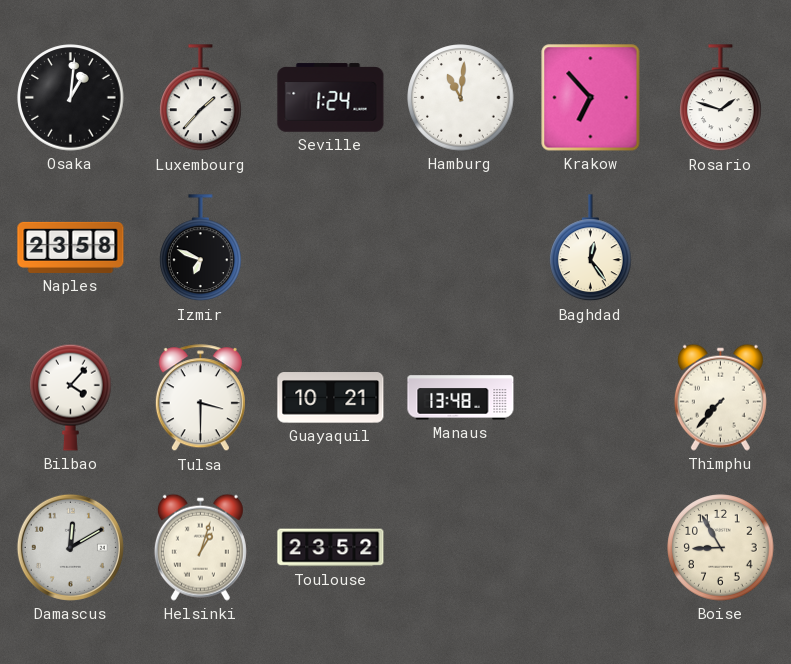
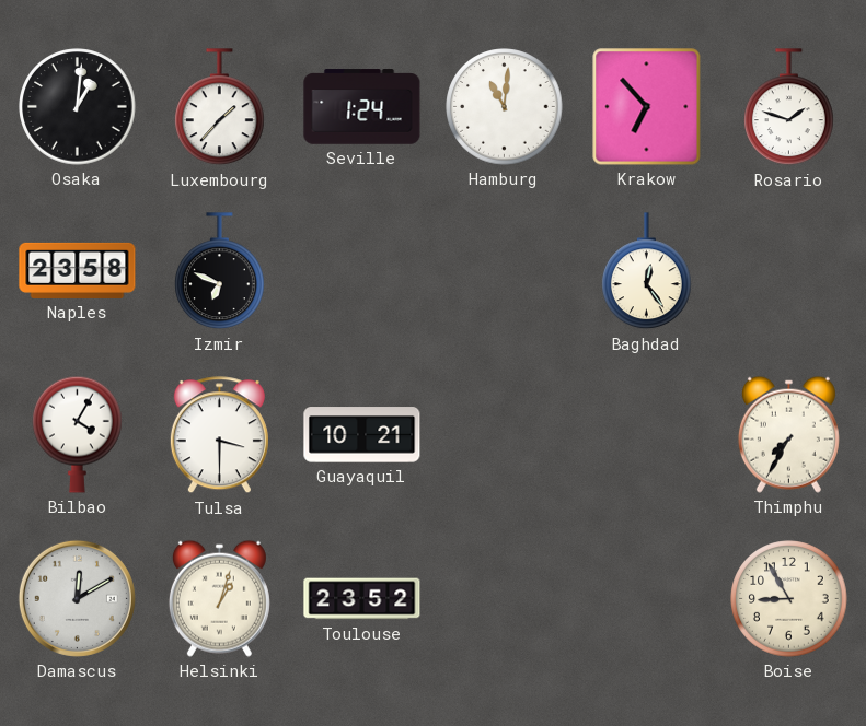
Bilbao: 4:07 -> 4:05
Manaus: 13:48 -> none
Thimphu: 7:37 -> 7:35
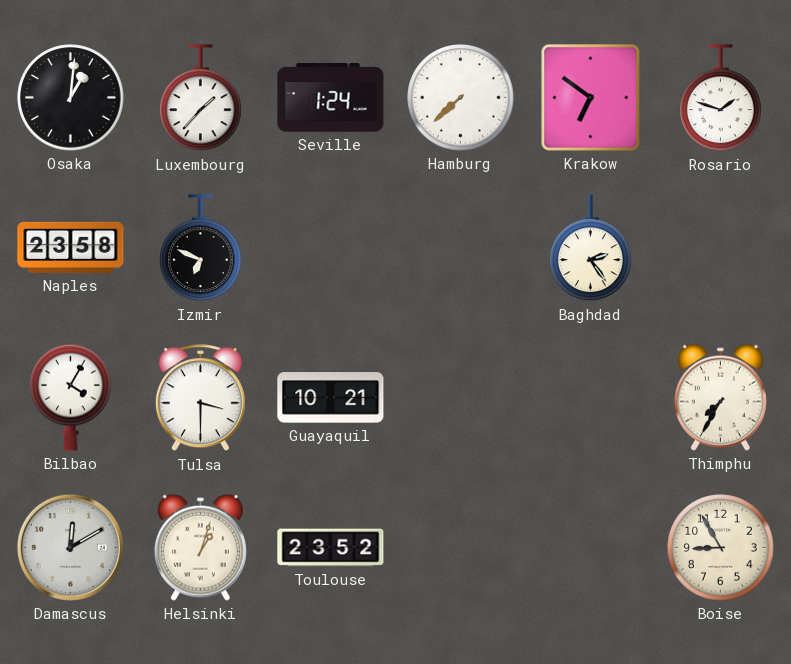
Hamburg: 11:01 -> 7:38
Krakow: 6:53 -> 6:51
Baghdad: 12:24 -> 2:24
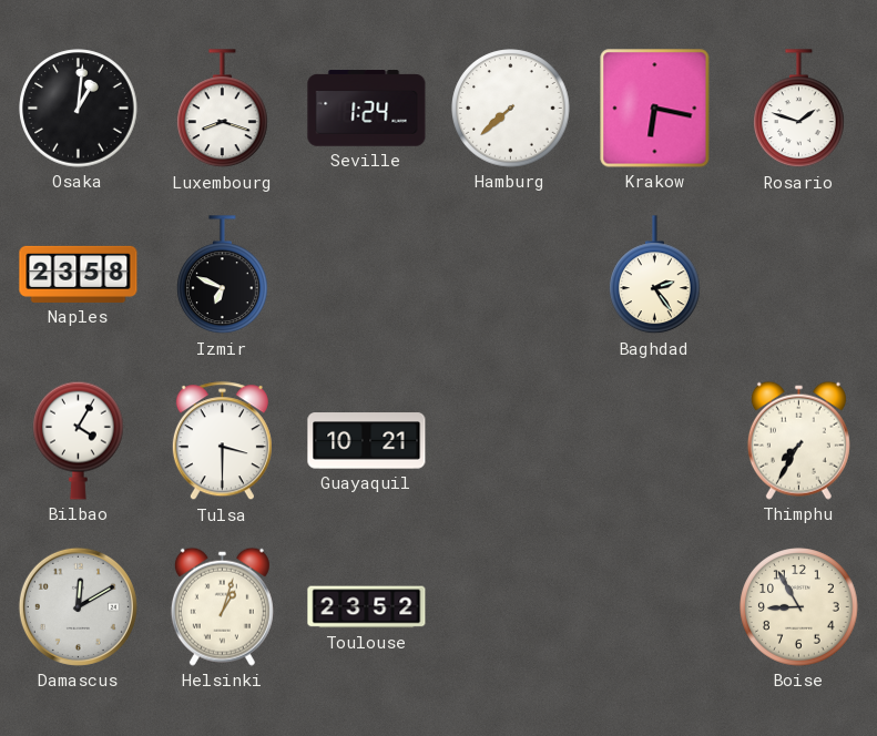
Luxembourg: 1:37 -> 8:18
Krakow: 6:51 -> 6:17
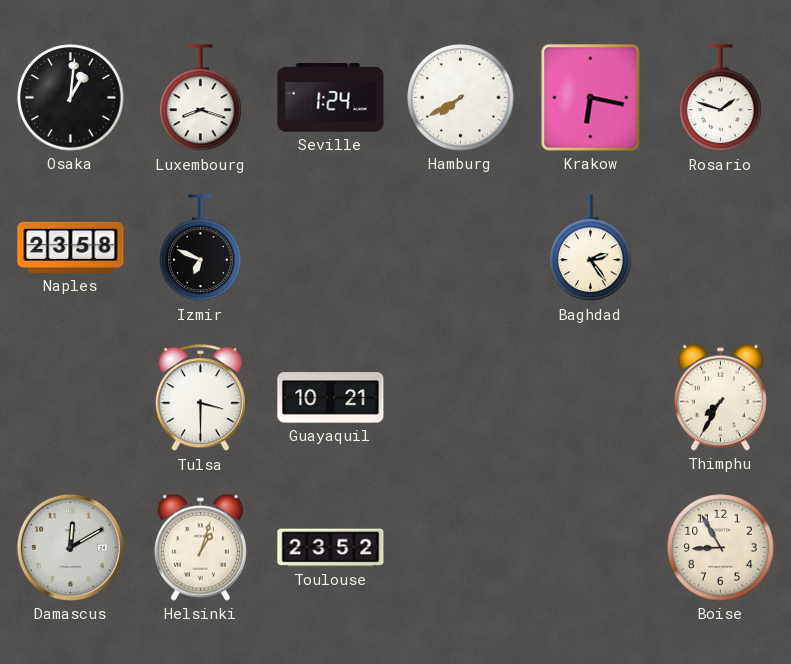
Hamburg: 7:38 -> 7:40
Bilbao: 4:05 -> none
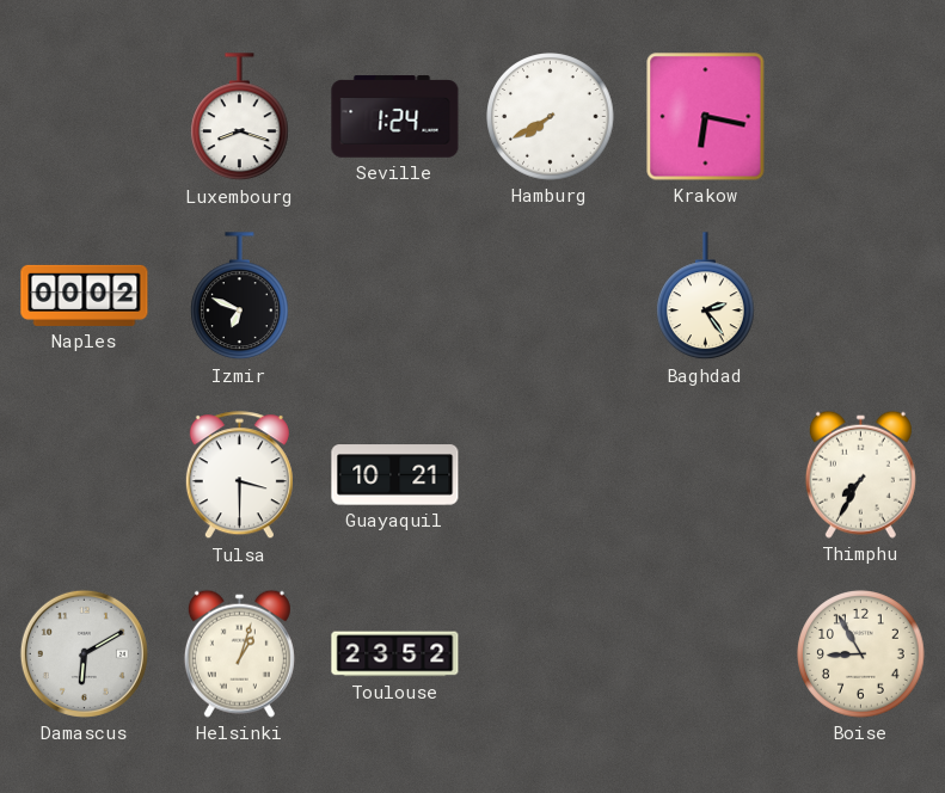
Osaka: 1:01 -> none
Rosario: 1:48 -> none
Naples: 23:58 -> 00:02
Damascus: 12:10 -> 6:10
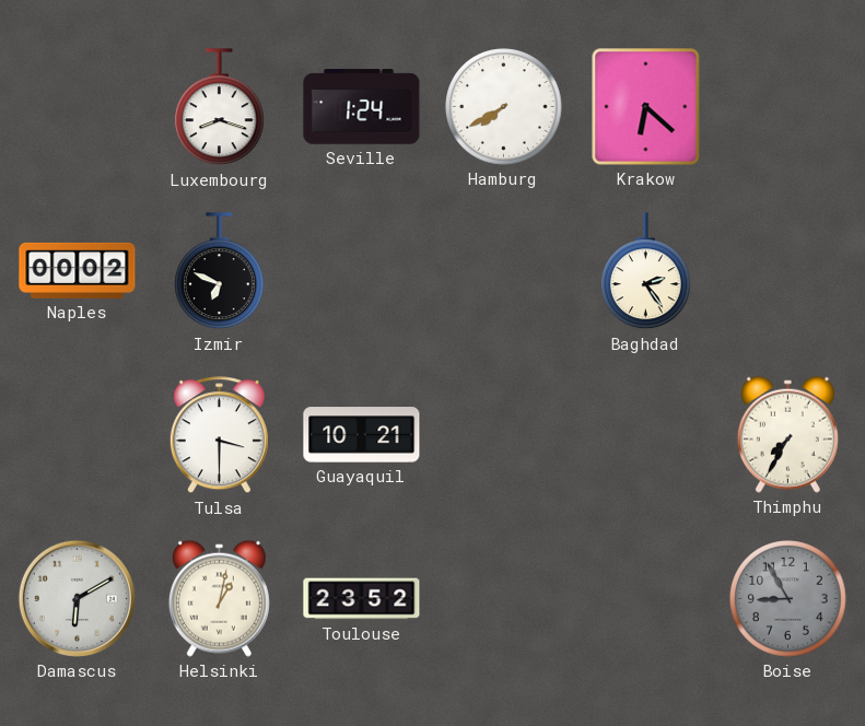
Krakow: 6:17 -> 6:22
Helsinki: 1:03 -> 1:02
Boise dial: cream -> grey
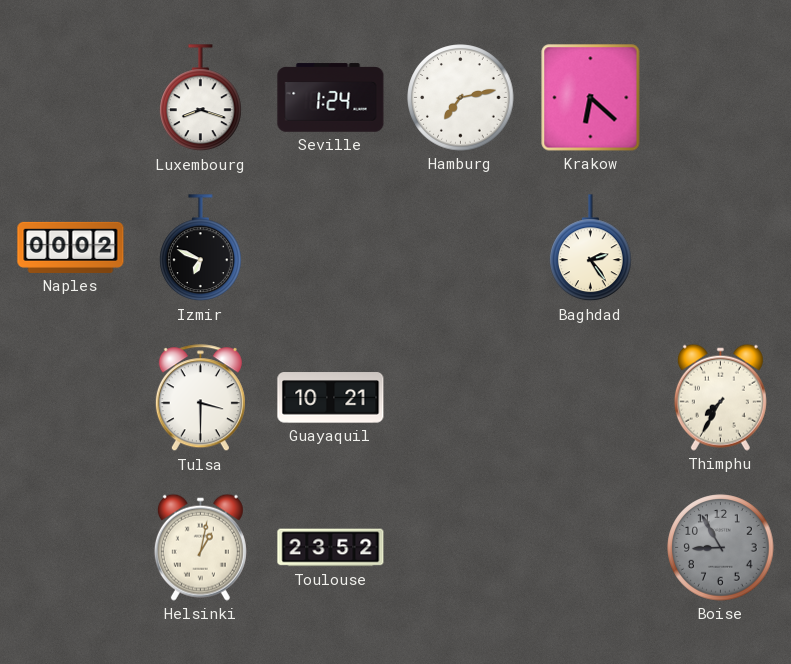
Hamburg: 7:40 -> 7:13
Damascus: 6:10 -> none
